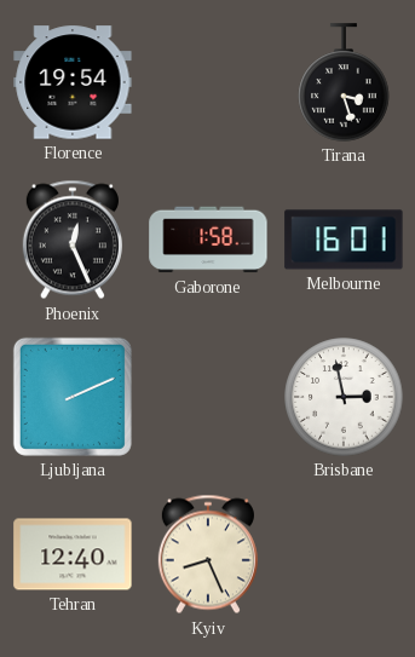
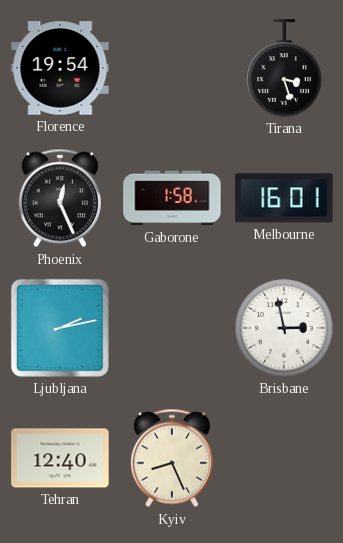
Ljubljana: 2:11 -> 2:13
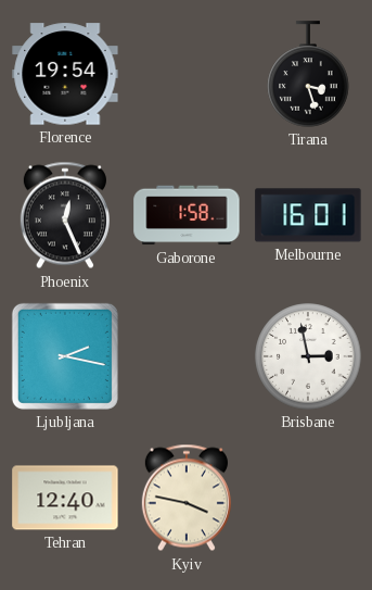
Ljubljana: 2:13 -> 2:17
Kyiv: 8:26 -> 3:47
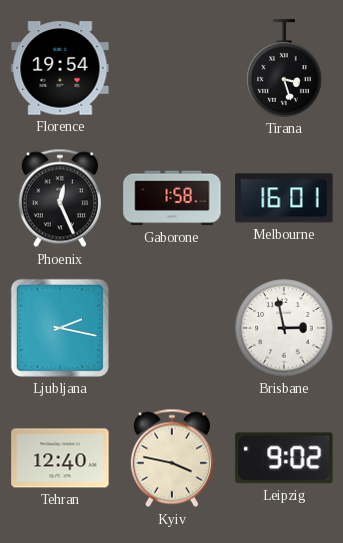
Leipzig: none -> 9:02
